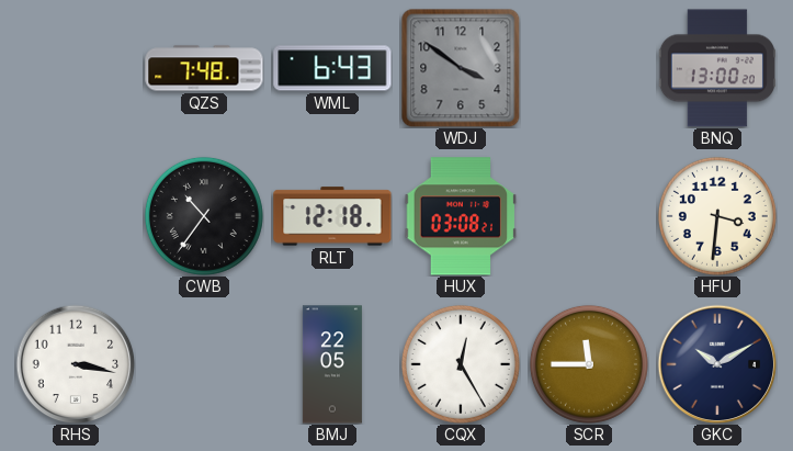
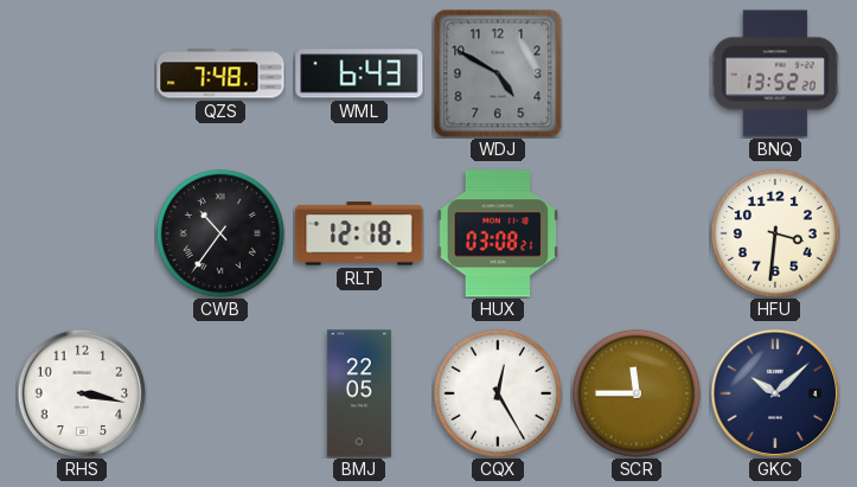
WDJ: 3:51 -> 4:50
BNQ: 13:00 -> 13:52
GKC: 10:10 -> 10:08
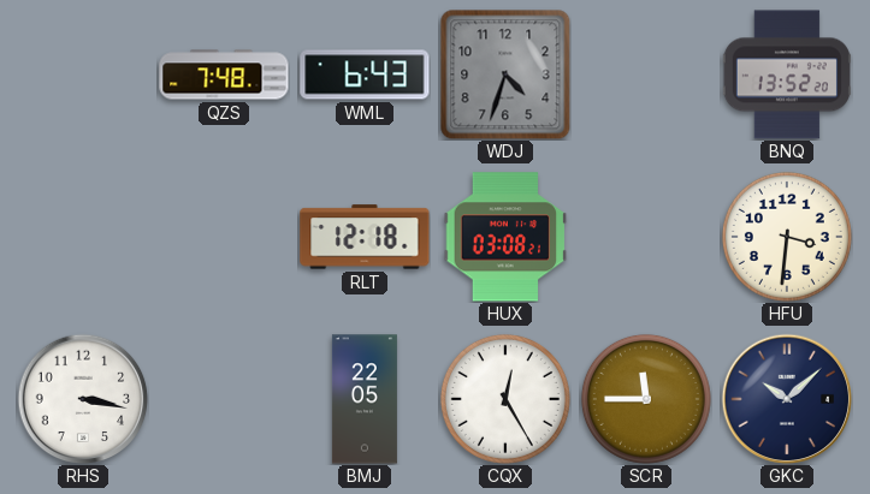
WDJ: 4:50 -> 4:33
CWB: 10:36 -> none
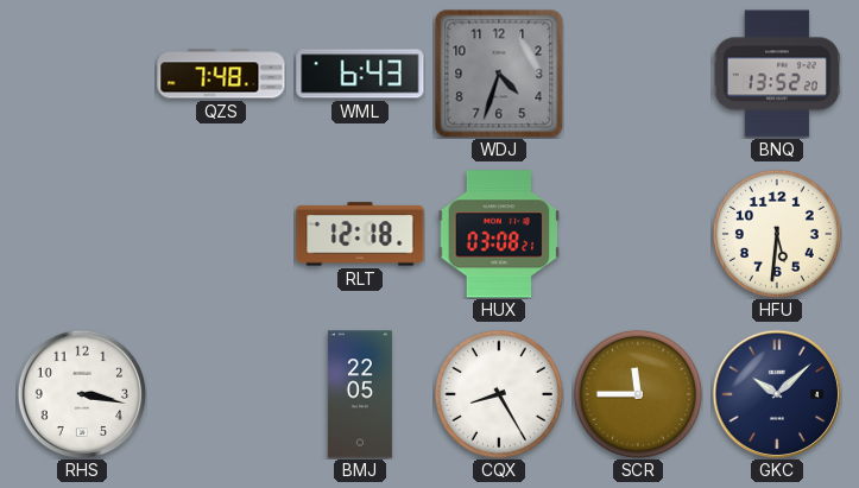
HFU: 3:31 -> 5:31
CQX: 12:25 -> 8:25
